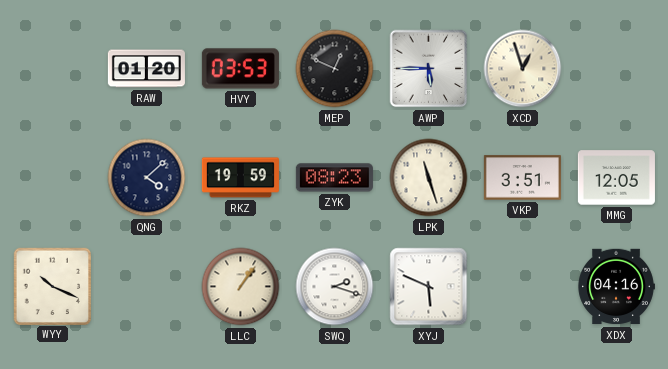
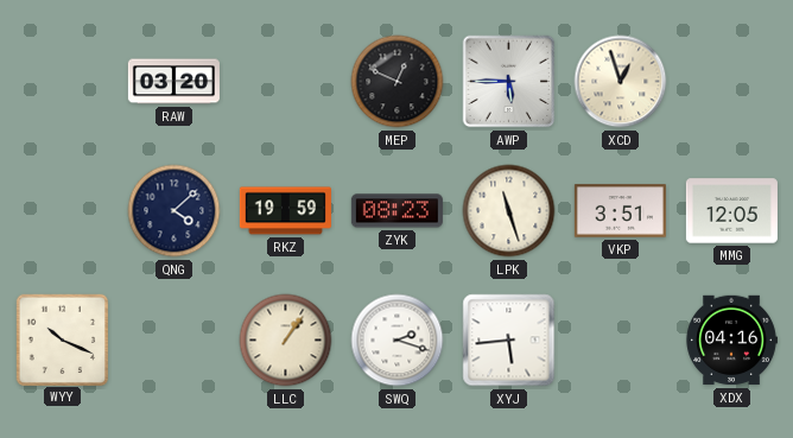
RAW: 01:20 -> 03:20
HVY: 03:53 -> none
XYJ: 5:49 -> 5:44
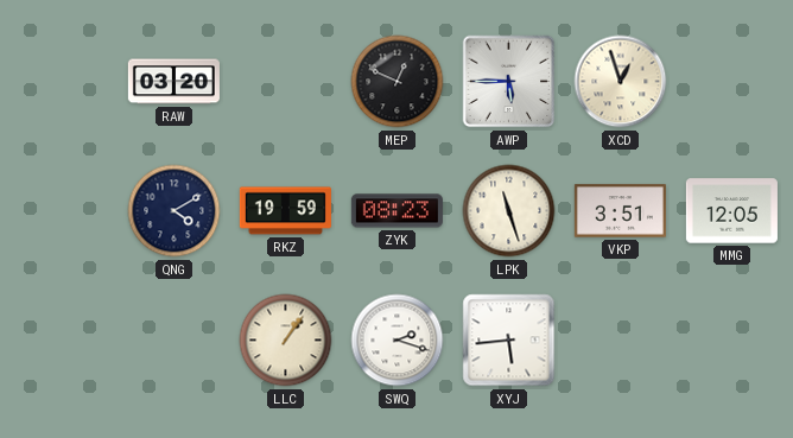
QNG: 4:08 -> 4:10
WYY: 10:19 -> none
XDX: 04:16 -> none
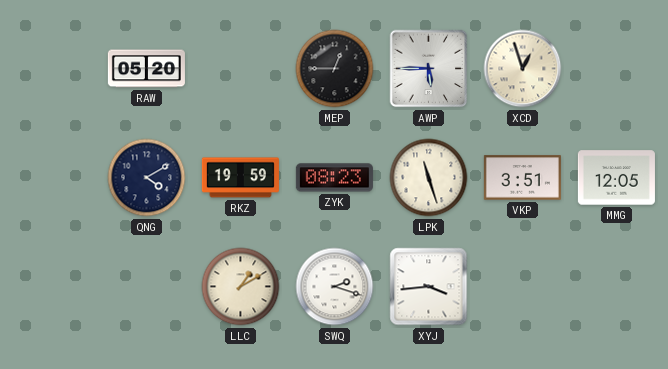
RAW: 03:20 -> 05:20
MEP: 12:49 -> 12:45
LLC: 1:06 -> 1:10
XYJ: 5:44 -> 3:44
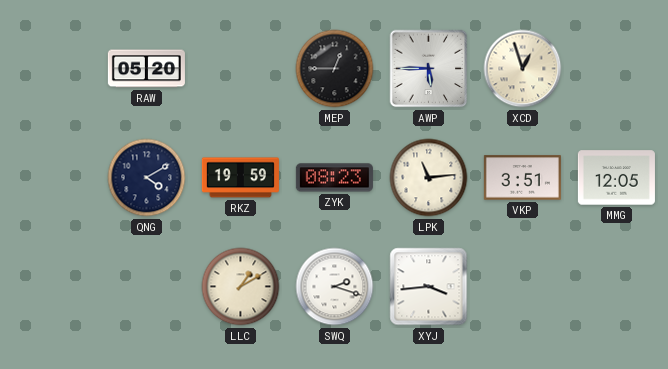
LPK: 11:27 -> 11:14
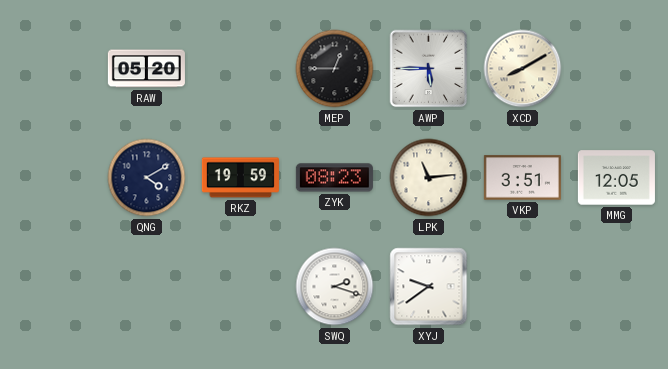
XCD: 12:57 -> 8:10
LLC: 1:10 -> none
XYJ: 3:44 -> 9:39
